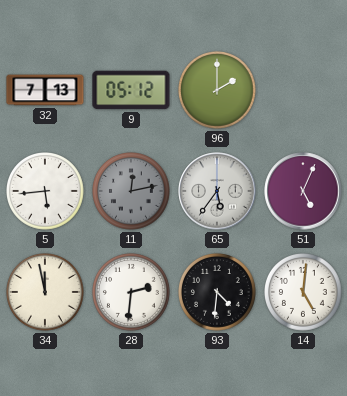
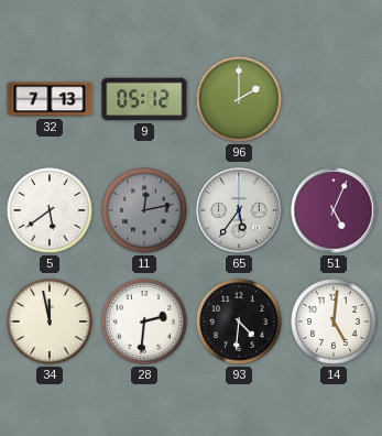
5: 5:44 -> 5:39
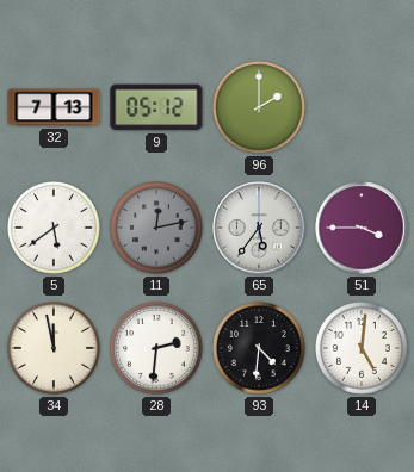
51: 5:04 -> 3:45
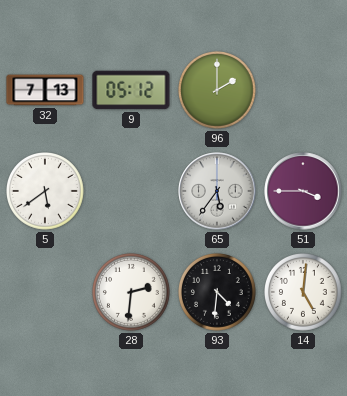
11: 12:13 -> none
34: 11:58 -> none
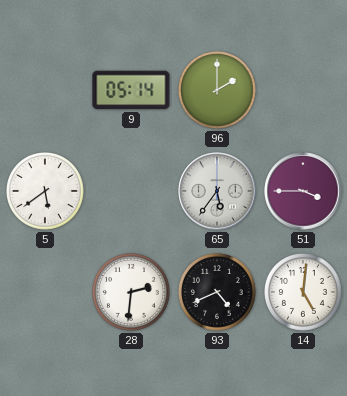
32: 7:13 -> none
9: 05:12 -> 05:14
93: 4:31 -> 4:41
